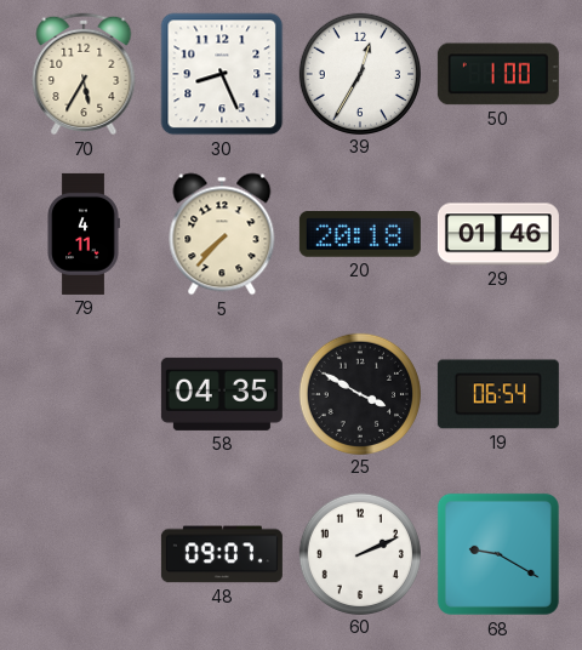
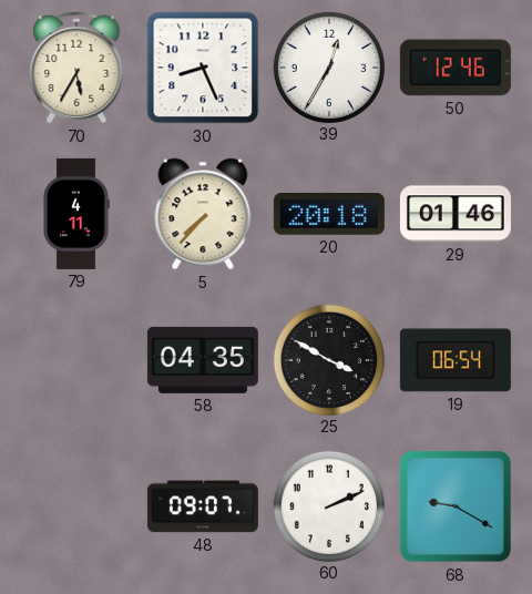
50: 1:00 -> 12:46
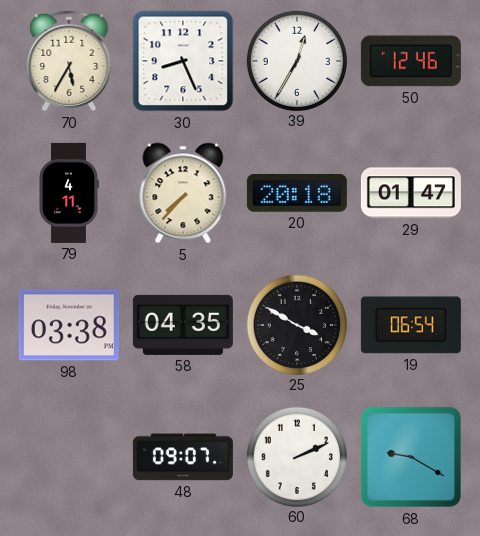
29: 01:46 -> 01:47
98: none -> 03:38
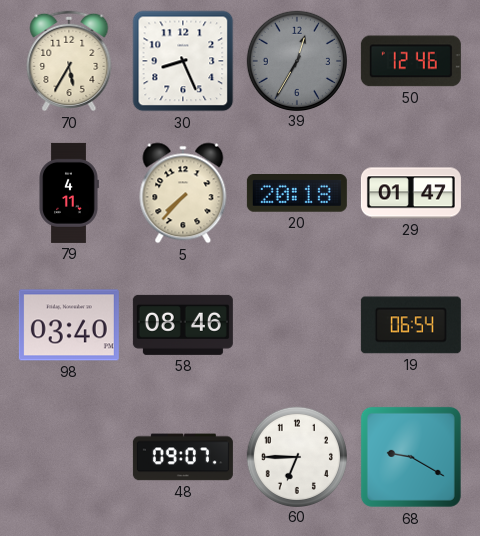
39 dial: white -> grey
98: 03:38 -> 03:40
58: 04:35 -> 08:46
25: 3:50 -> none
60: 2:11 -> 6:45
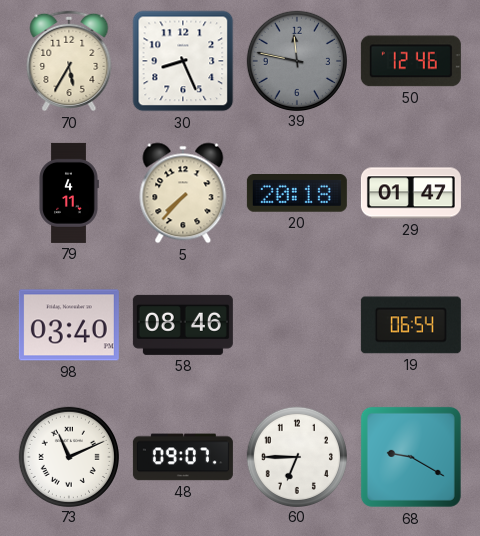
39: 12:35 -> 11:47
73: none -> 11:11
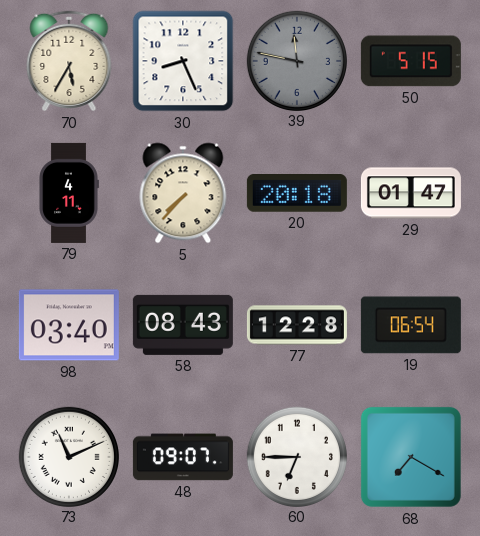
50: 12:46 -> 5:15
58: 08:46 -> 08:43
77: none -> 12:28
68: 9:20 -> 7:20
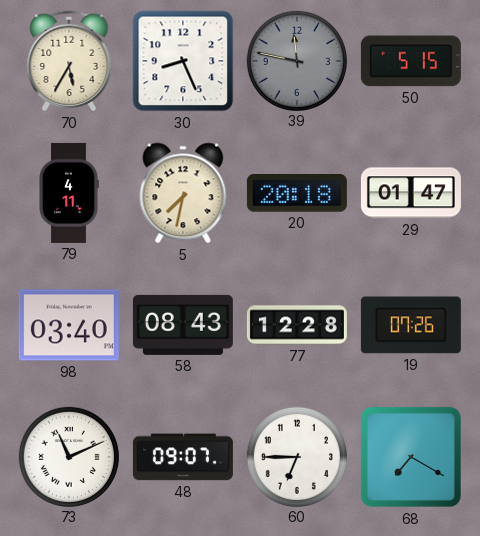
5: 7:37 -> 7:32
19: 06:54 -> 07:26
